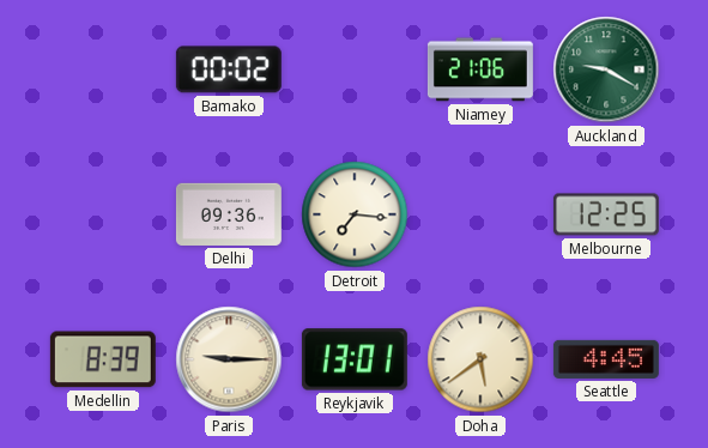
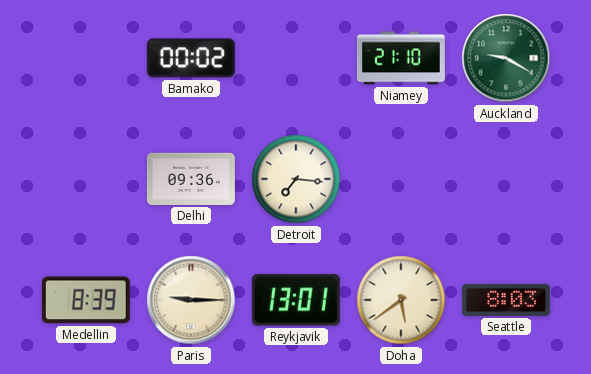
Niamey: 21:06 -> 21:10
Melbourne: 12:25 -> none
Seattle: 4:45 -> 8:03
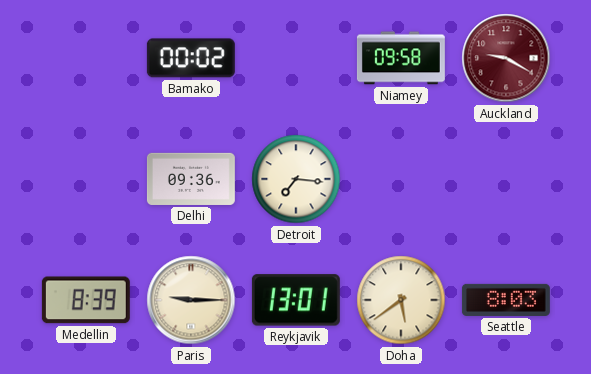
Niamey: 21:10 -> 09:58
Auckland dial: green -> burgundy
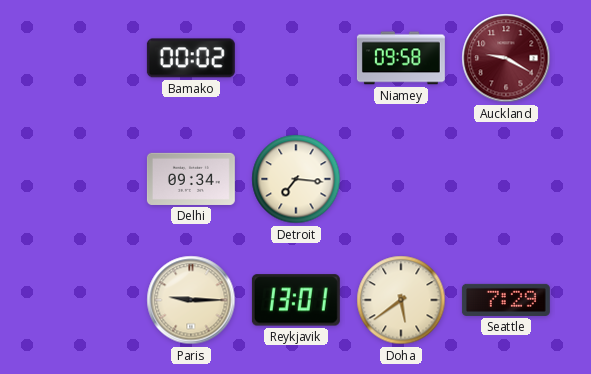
Delhi: 09:36 -> 09:34
Medellin: 8:39 -> none
Seattle: 8:03 -> 7:29
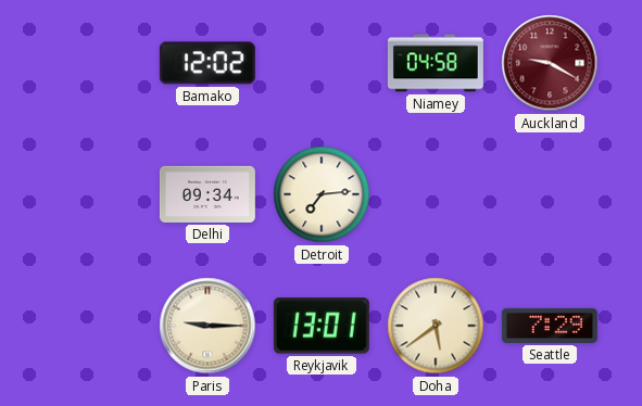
Bamako: 00:02 -> 12:02
Niamey: 09:58 -> 04:58
Detroit: 7:16 -> 7:14
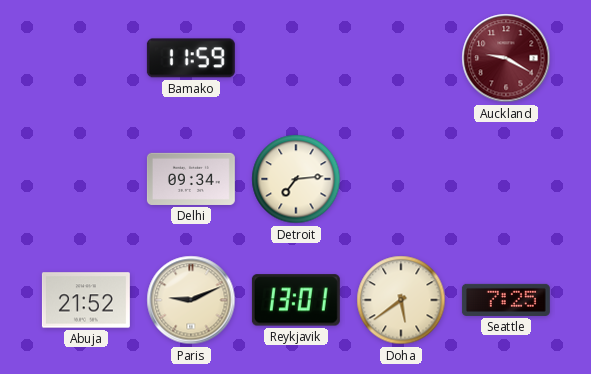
Bamako: 12:02 -> 11:59
Niamey: 04:58 -> none
Abuja: none -> 21:52
Paris: 9:15 -> 9:11
Seattle: 7:29 -> 7:25
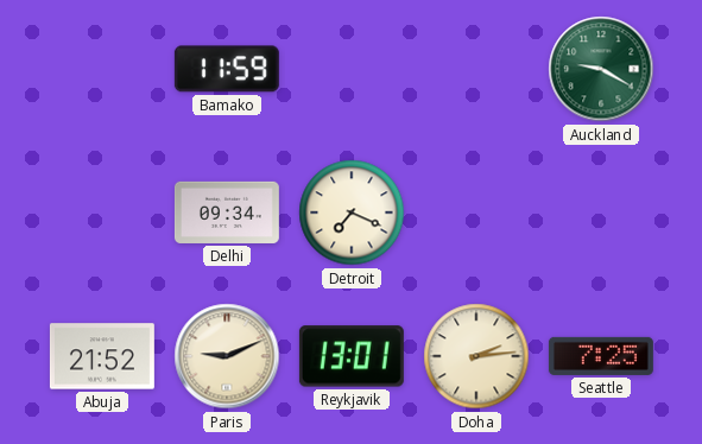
Auckland dial: burgundy -> green
Detroit: 7:14 -> 7:19
Doha: 5:39 -> 2:14
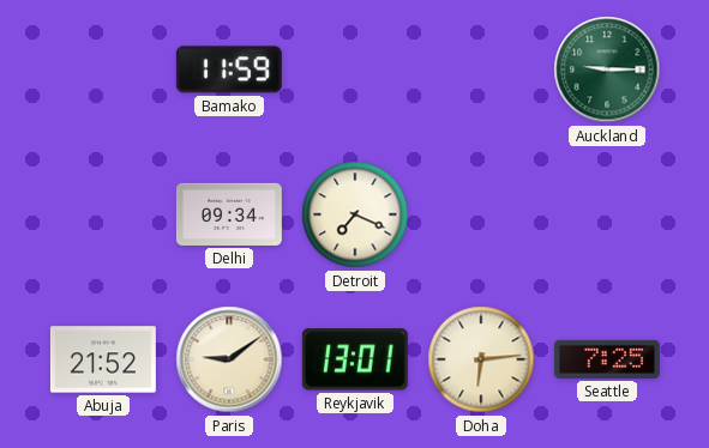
Auckland: 9:20 -> 9:15
Paris: 9:11 -> 9:09
Doha: 2:14 -> 6:14
